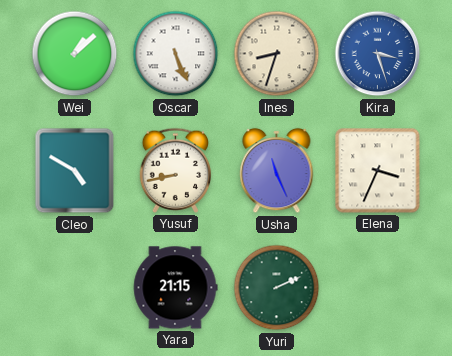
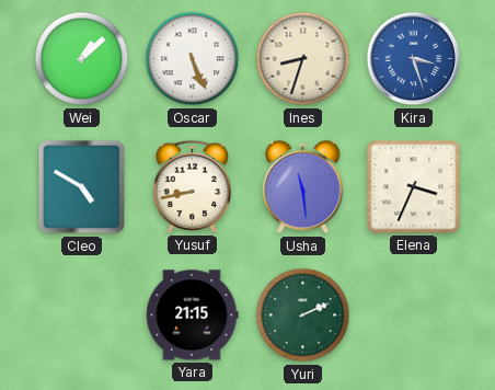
Usha: 11:26 -> 11:29
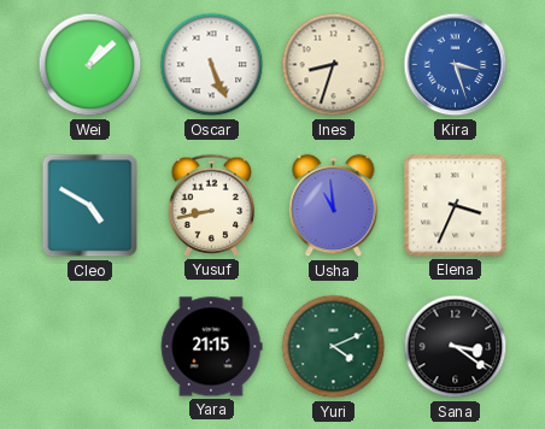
Usha: 11:29 -> 10:59
Yuri: 2:11 -> 4:11
Sana: none -> 3:21
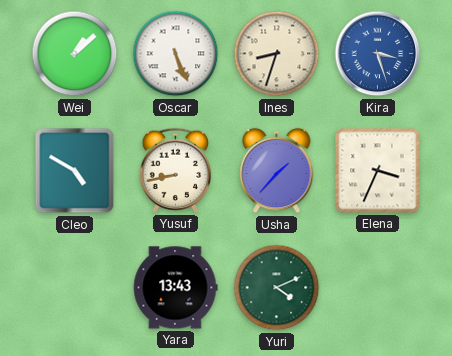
Usha: 10:59 -> 1:37
Yara: 21:15 -> 13:43
Sana: 3:21 -> none
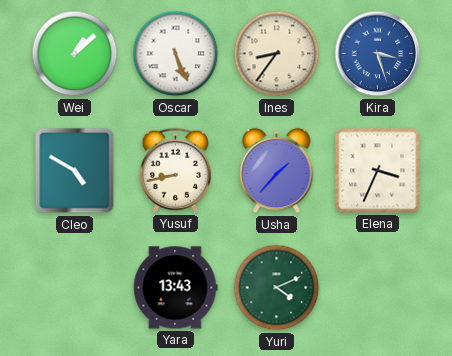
Ines: 8:33 -> 8:36
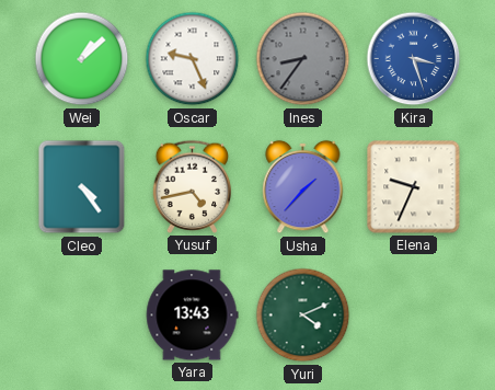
Oscar: 5:26 -> 9:26
Ines dial: cream -> grey
Cleo: 4:50 -> 4:24
Yusuf: 8:43 -> 4:43
Elena: 3:34 -> 9:34
